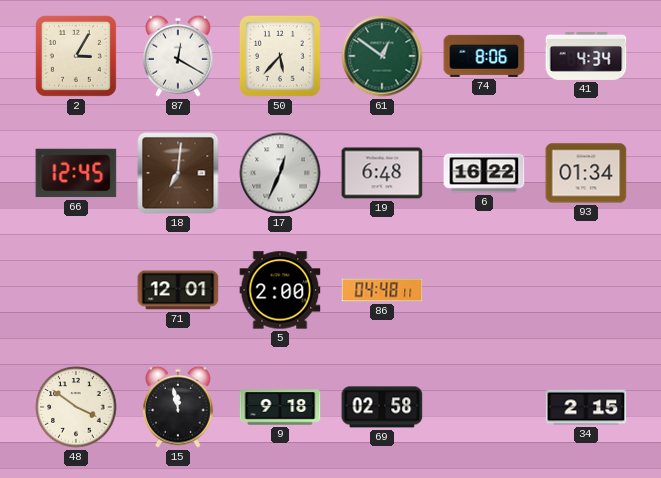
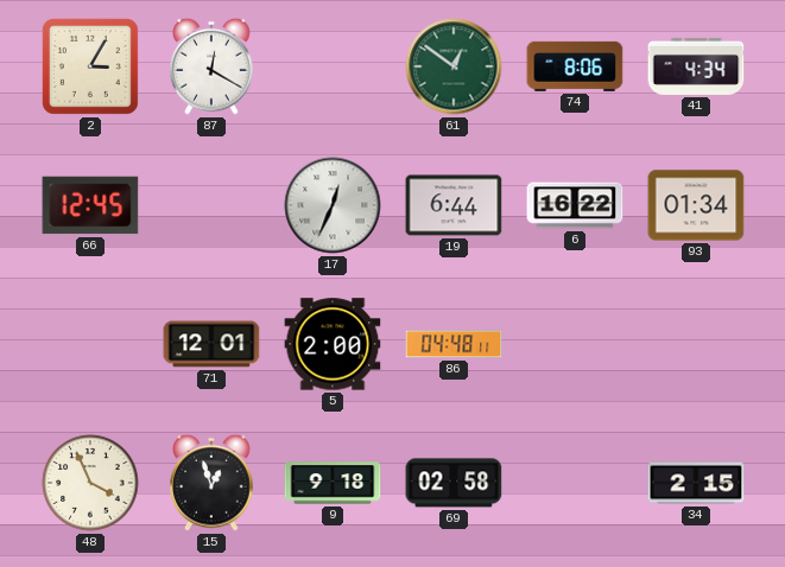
50: 5:37 -> none
18: 7:01 -> none
19: 6:48 -> 6:44
48: 3:51 -> 3:56
15: 11:58 -> 12:57
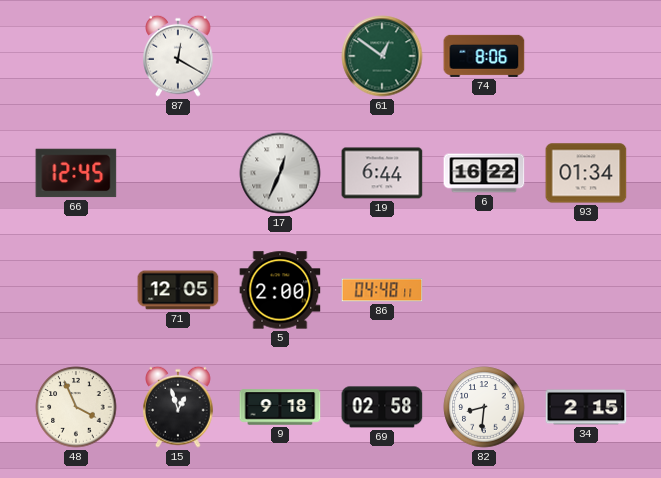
2: 3:05 -> none
41: 4:34 -> none
71: 12:01 -> 12:05
82: none -> 8:31
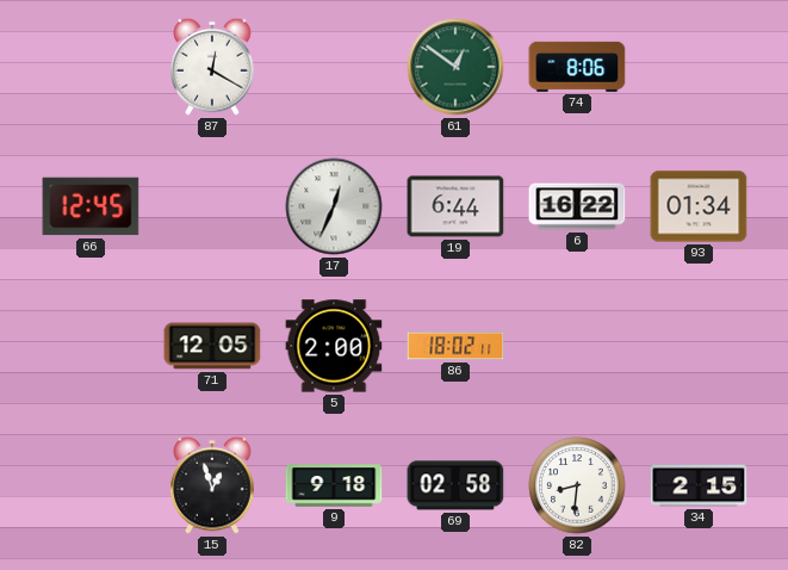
86: 04:48 -> 18:02
48: 3:56 -> none
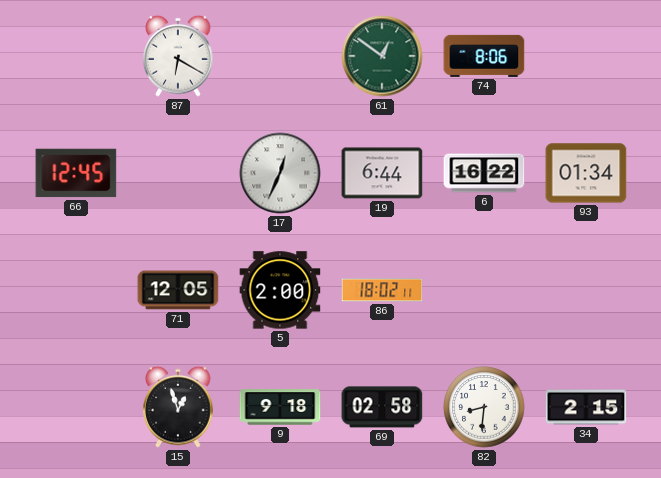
87: 12:20 -> 6:20
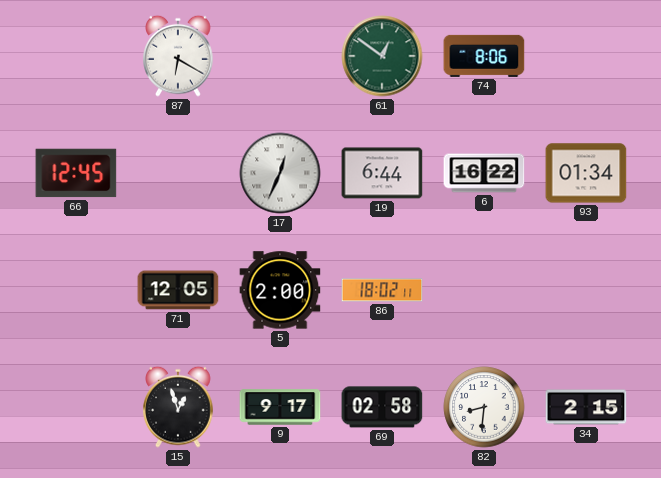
9: 9:18 -> 9:17
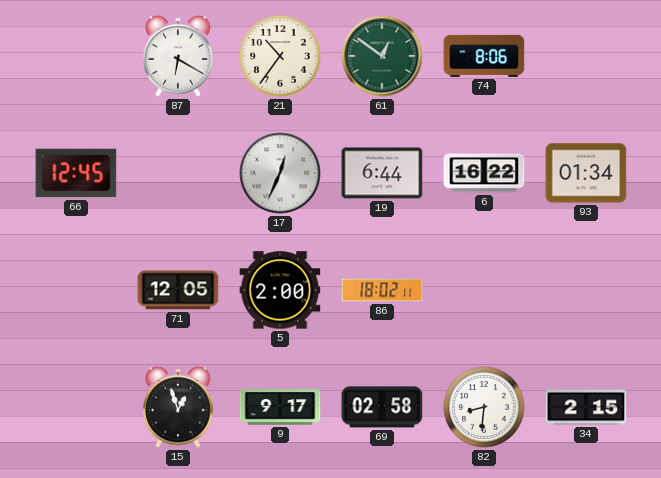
21: none -> 10:36
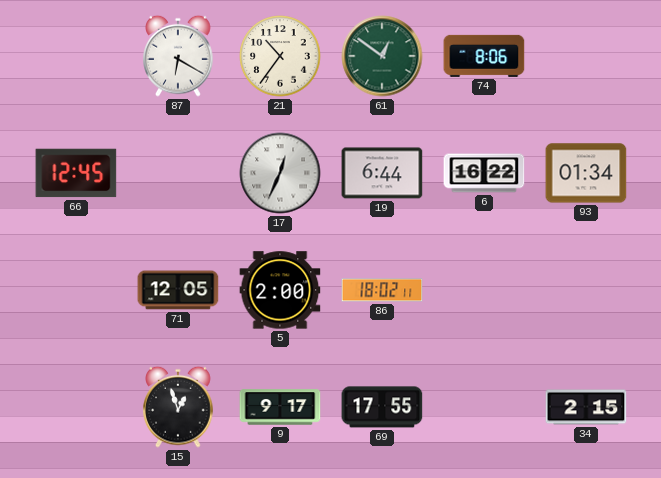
69: 02:58 -> 17:55
82: 8:31 -> none
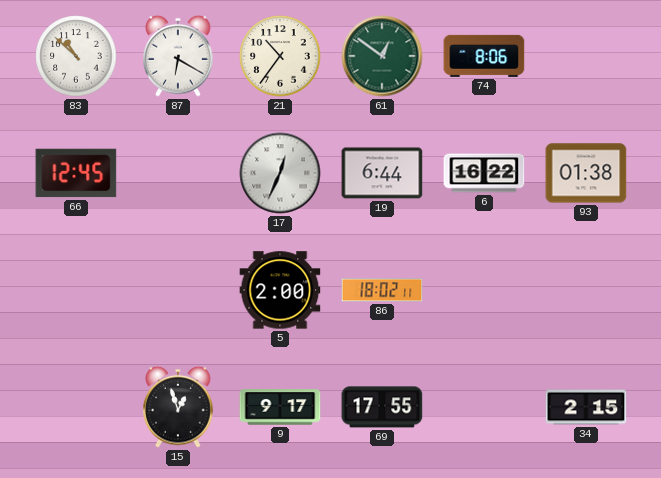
83: none -> 10:52
93: 01:34 -> 01:38
71: 12:05 -> none
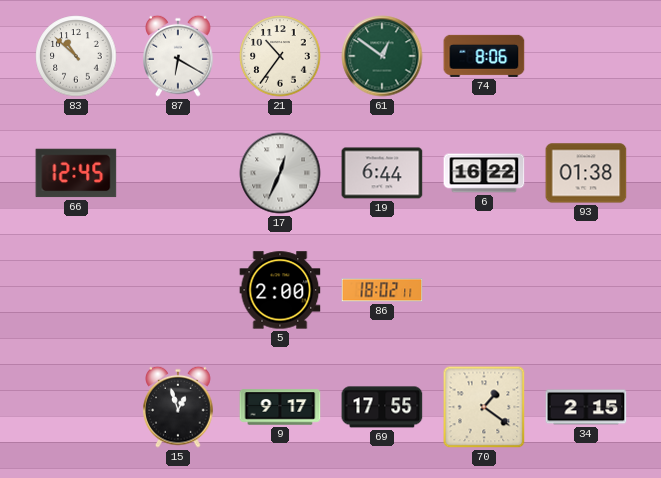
70: none -> 1:21
